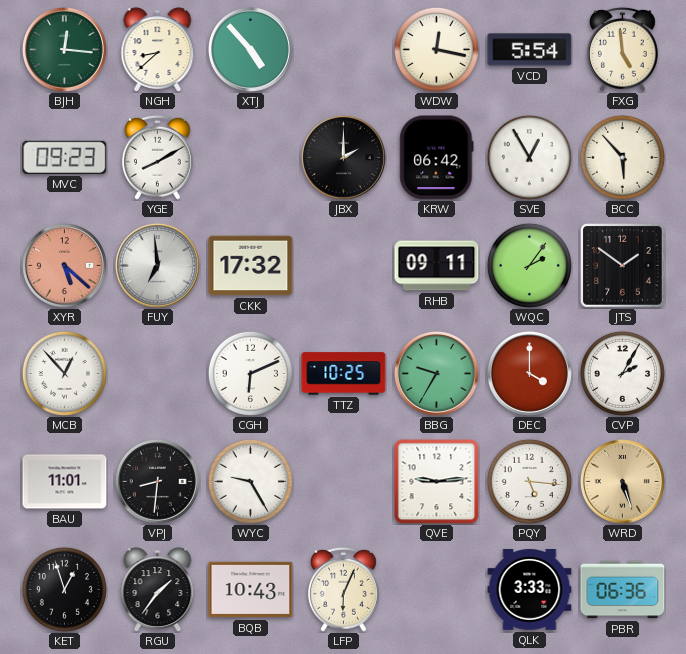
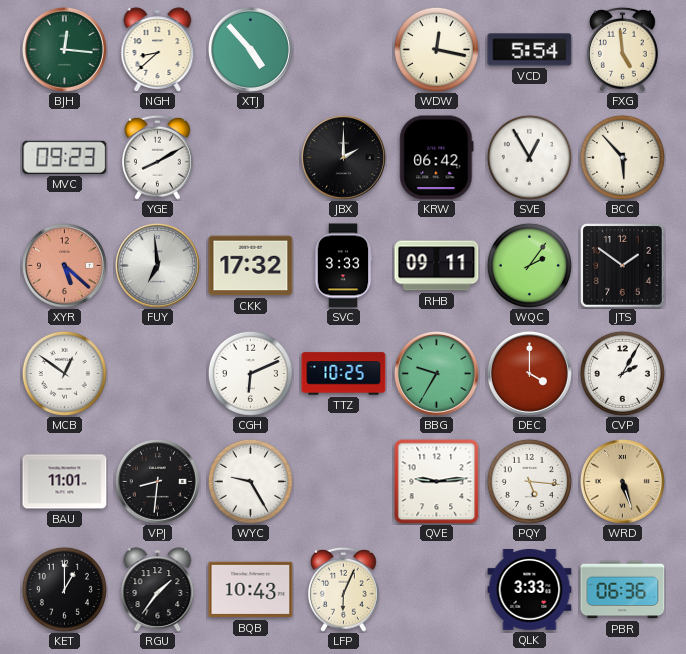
SVC: none -> 3:33
MCB: 12:53 -> 12:51
KET: 12:57 -> 1:00
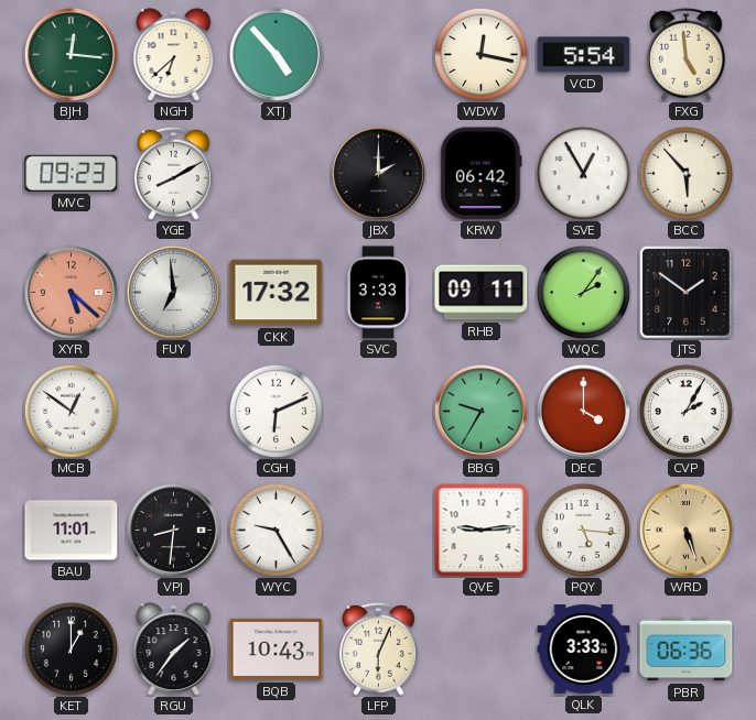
NGH: 8:38 -> 6:38
TTZ: 10:25 -> none
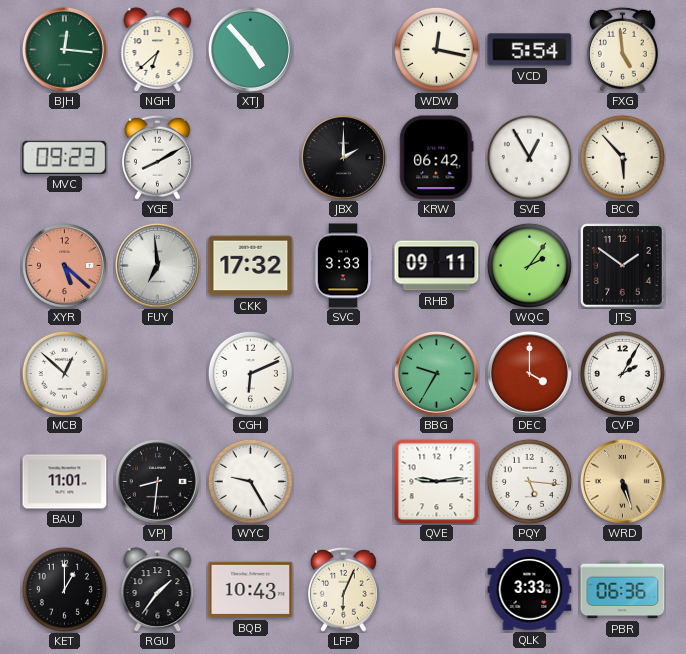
MCB: 12:51 -> 12:52
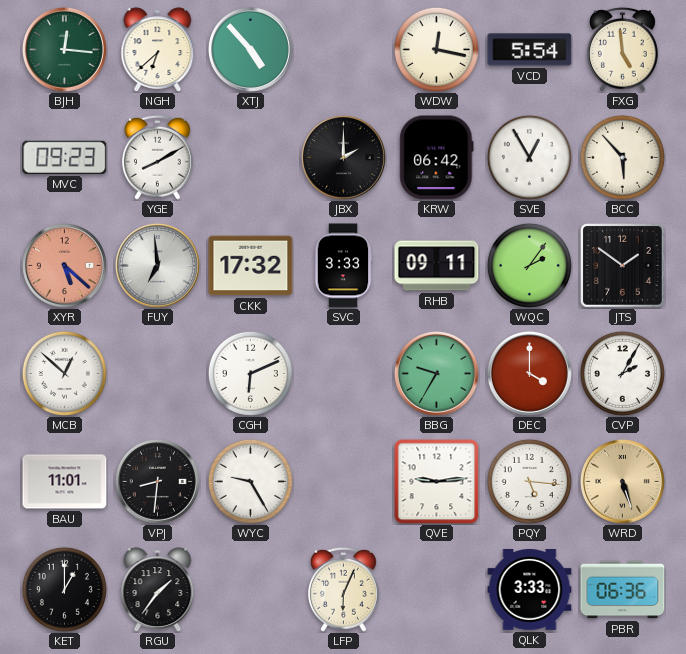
BQB: 10:43 -> none
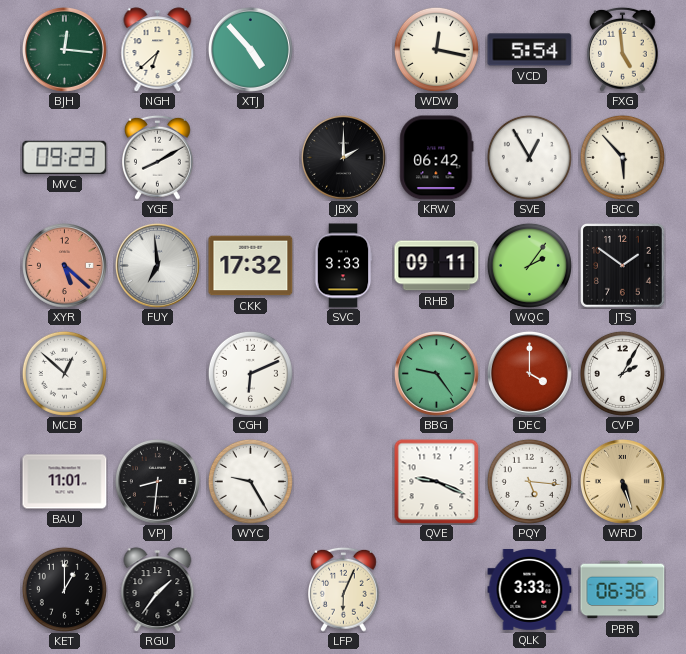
BBG: 9:35 -> 9:24
QVE: 9:14 -> 9:19
